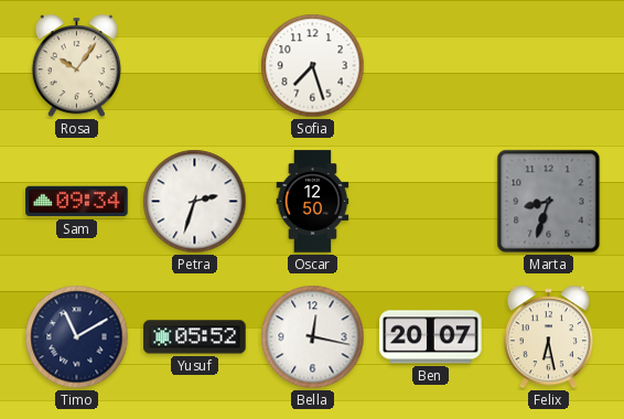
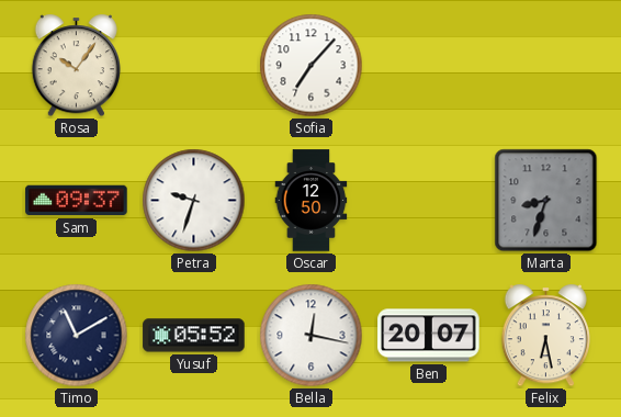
Sofia: 7:27 -> 7:07
Sam: 09:34 -> 09:37
Petra: 2:33 -> 9:33
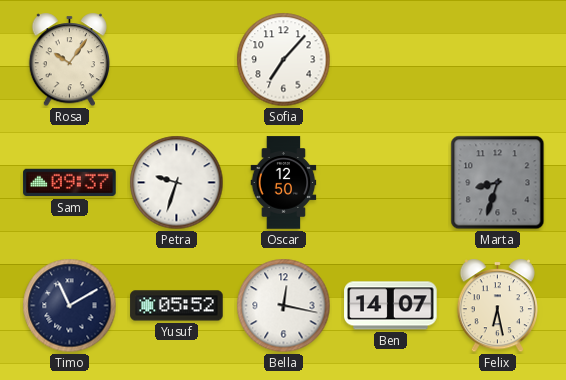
Ben: 20:07 -> 14:07
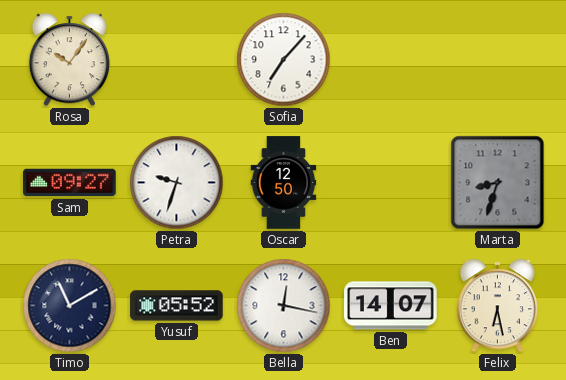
Sam: 09:37 -> 09:27
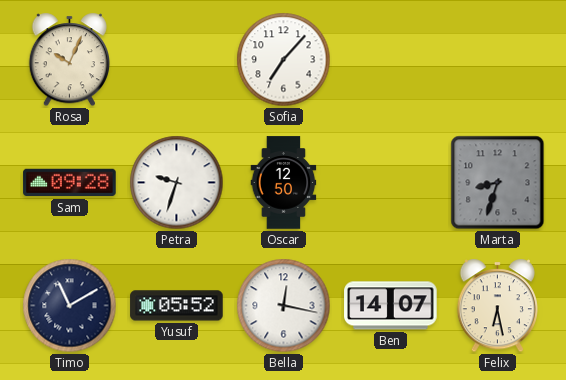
Rosa: 10:06 -> 10:04
Sam: 09:27 -> 09:28
